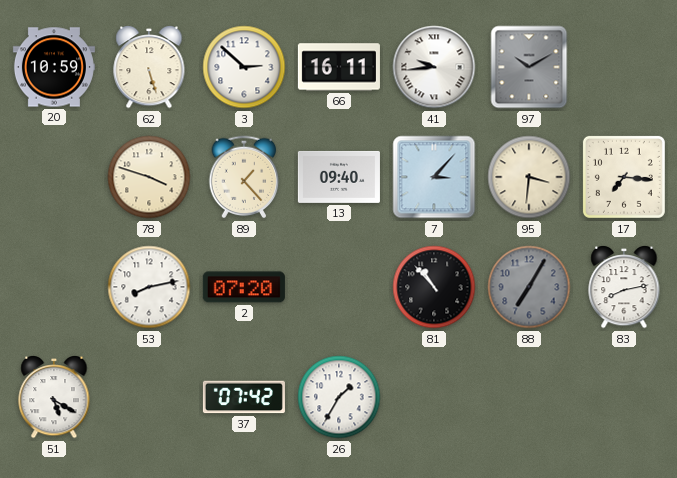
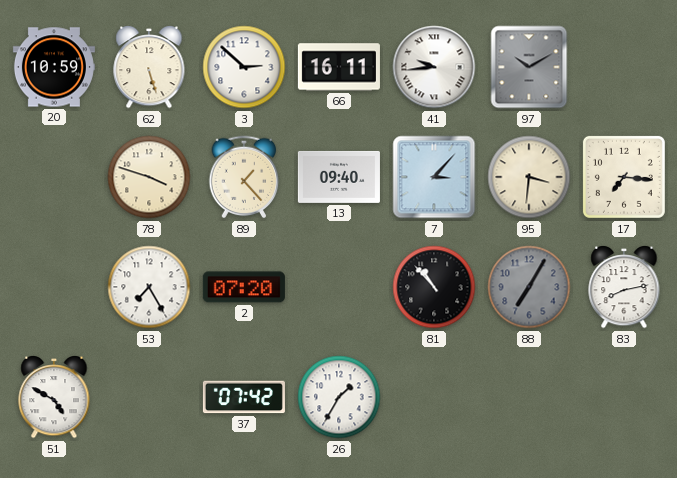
53: 8:13 -> 7:25
51: 5:20 -> 4:50
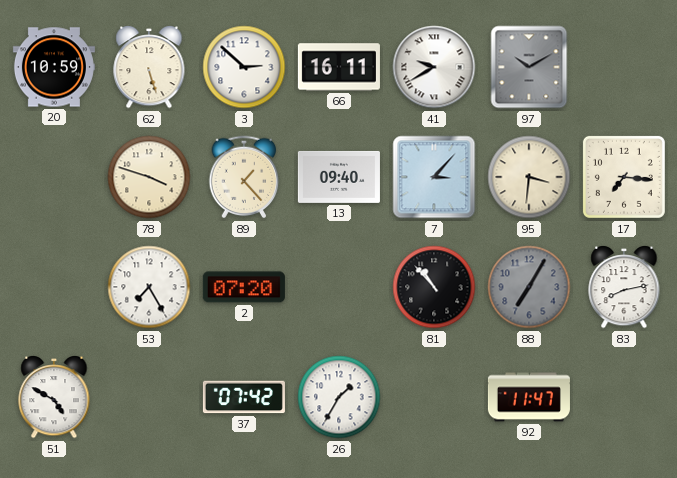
41: 9:44 -> 9:40
92: none -> 11:47
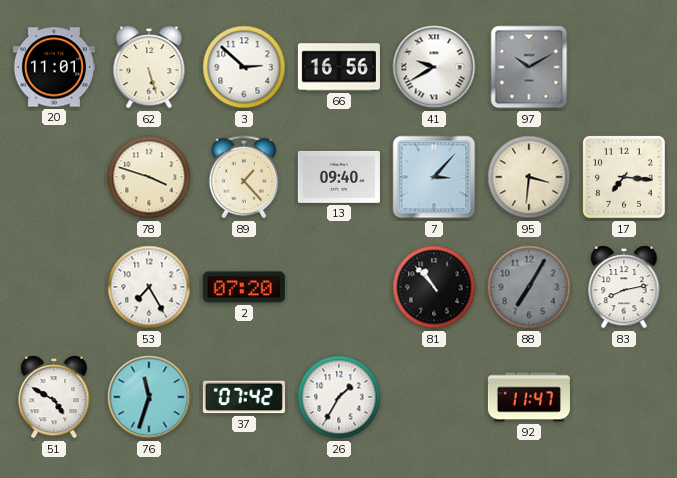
20: 10:59 -> 11:01
66: 16:11 -> 16:56
76: none -> 11:33
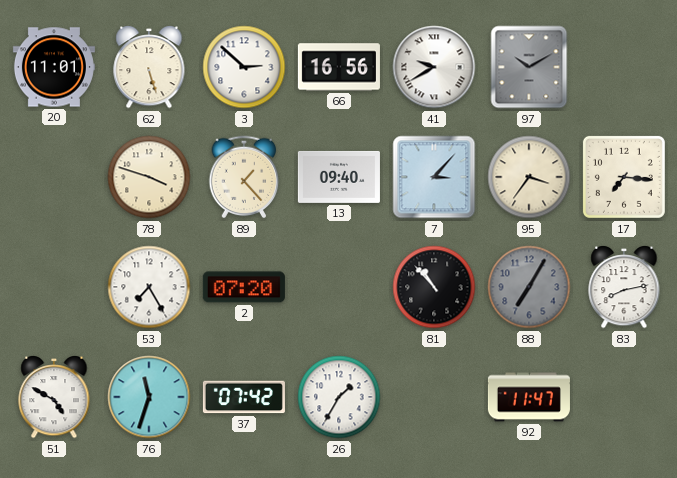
95: 3:31 -> 3:36
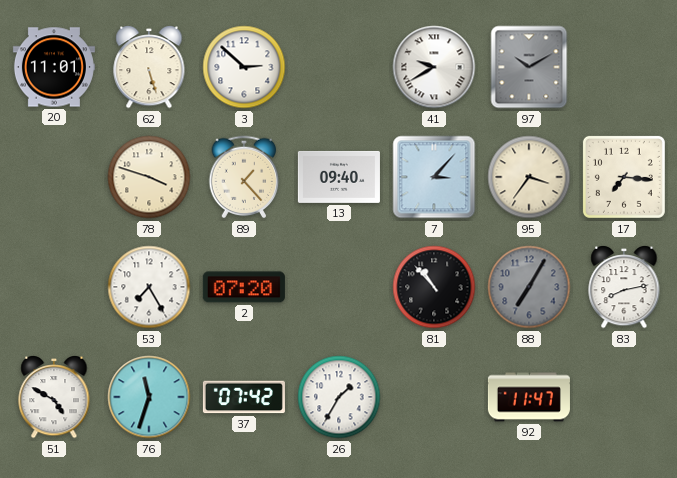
66: 16:56 -> none
